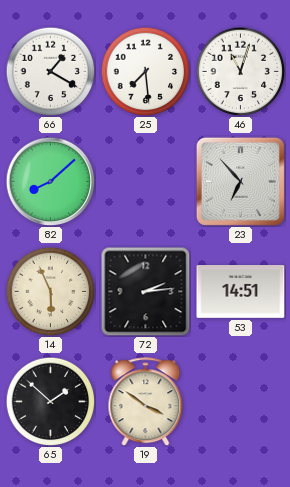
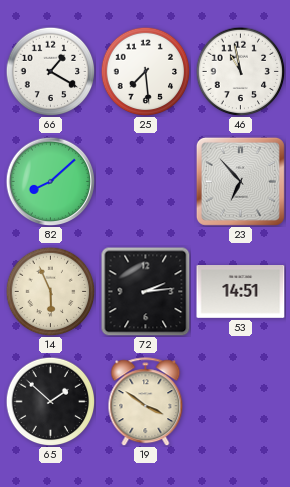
46: 11:03 -> 10:58
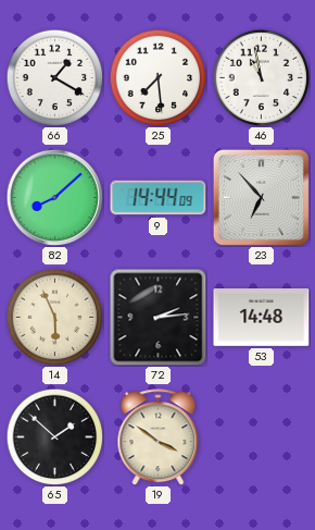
9: none -> 14:44
53: 14:51 -> 14:48
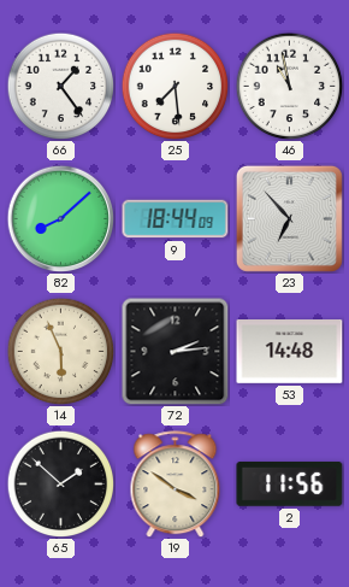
66: 1:20 -> 1:24
9: 14:44 -> 18:44
2: none -> 11:56
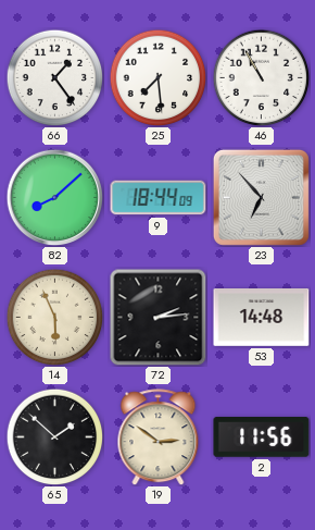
46: 10:58 -> 10:55
19: 3:51 -> 2:51
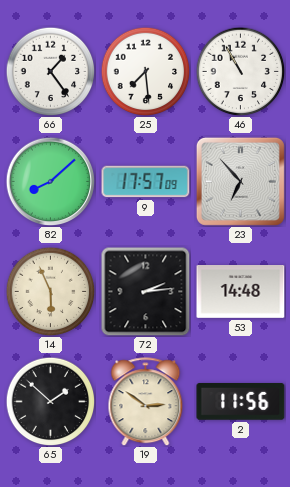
9: 18:44 -> 17:57
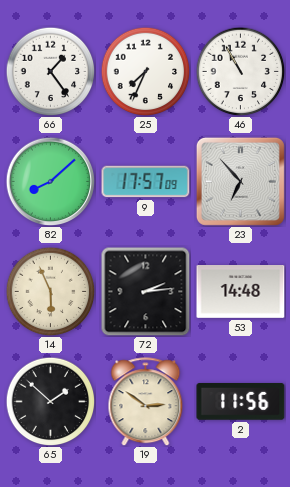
25: 7:29 -> 7:34
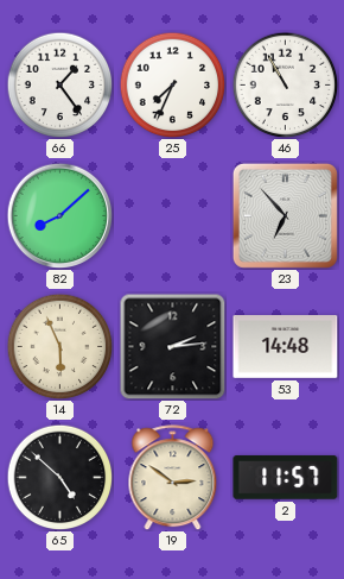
9: 17:57 -> none
65: 1:52 -> 4:52
2: 11:56 -> 11:57
